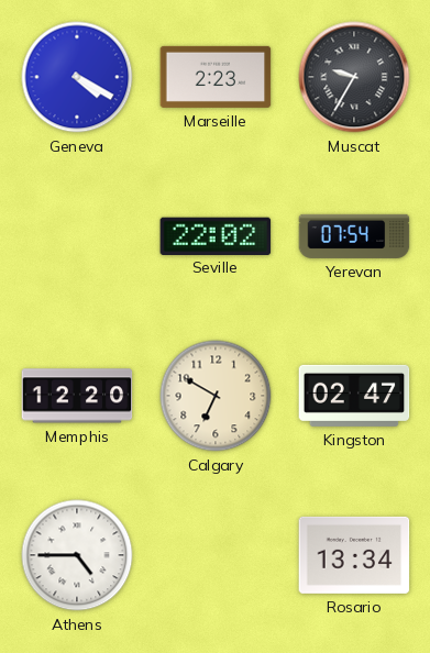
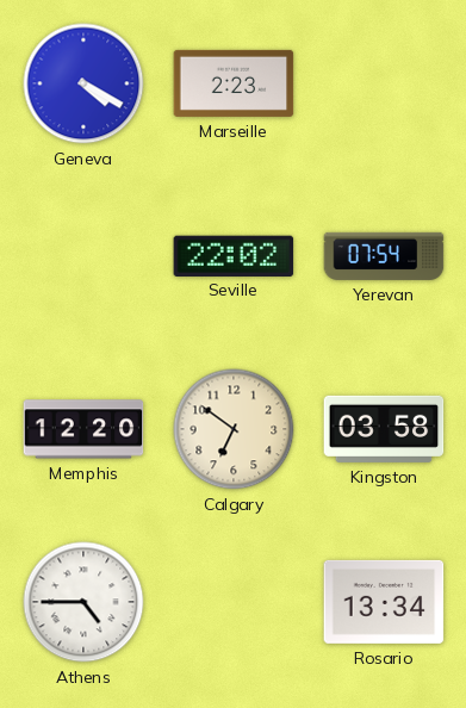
Muscat: 9:35 -> none
Calgary: 6:50 -> 6:51
Kingston: 02:47 -> 03:58
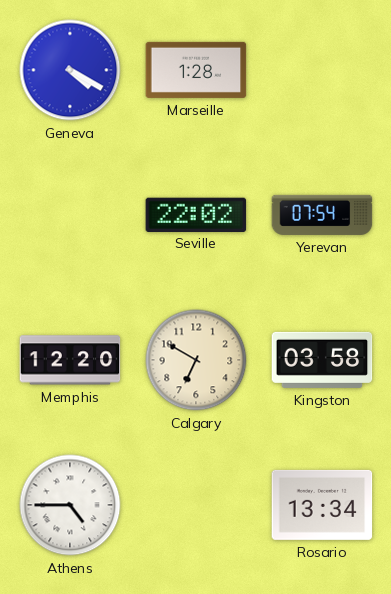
Marseille: 2:23 -> 1:28
Calgary: 6:51 -> 6:50
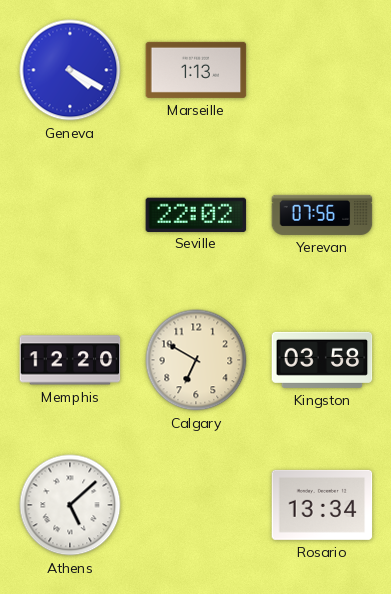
Marseille: 1:28 -> 1:13
Yerevan: 07:54 -> 07:56
Athens: 4:45 -> 5:08
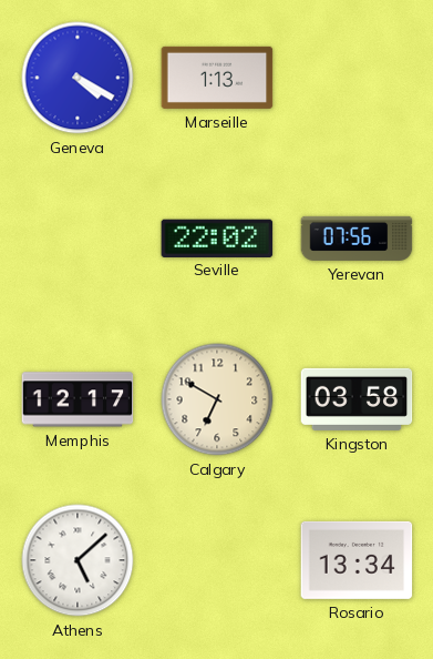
Memphis: 12:20 -> 12:17
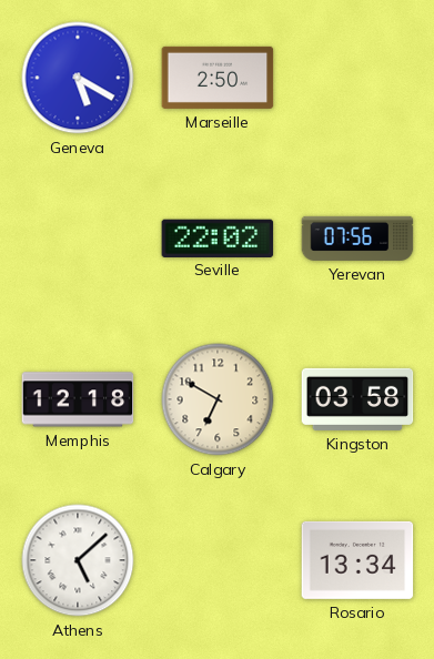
Geneva: 4:20 -> 5:20
Marseille: 1:13 -> 2:50
Memphis: 12:17 -> 12:18
